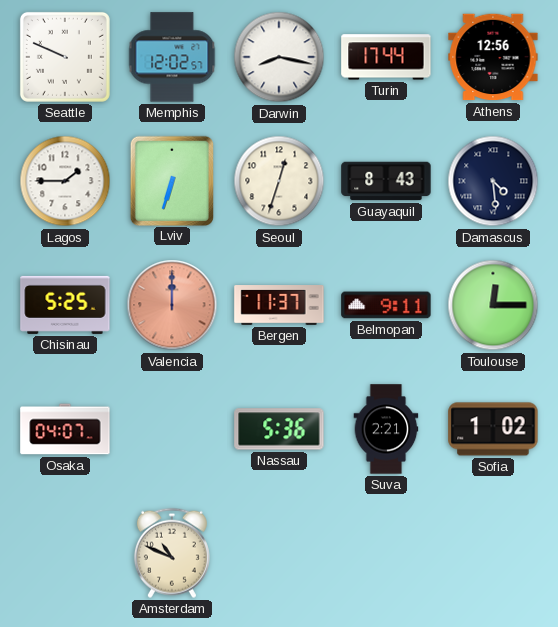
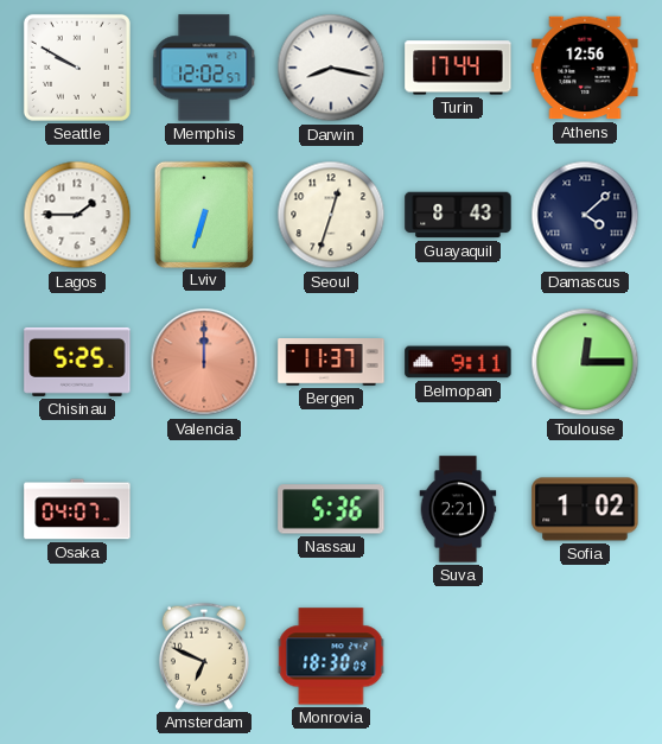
Seattle: 9:49 -> 9:50
Damascus: 4:29 -> 4:08
Amsterdam: 10:49 -> 6:49
Monrovia: none -> 18:30
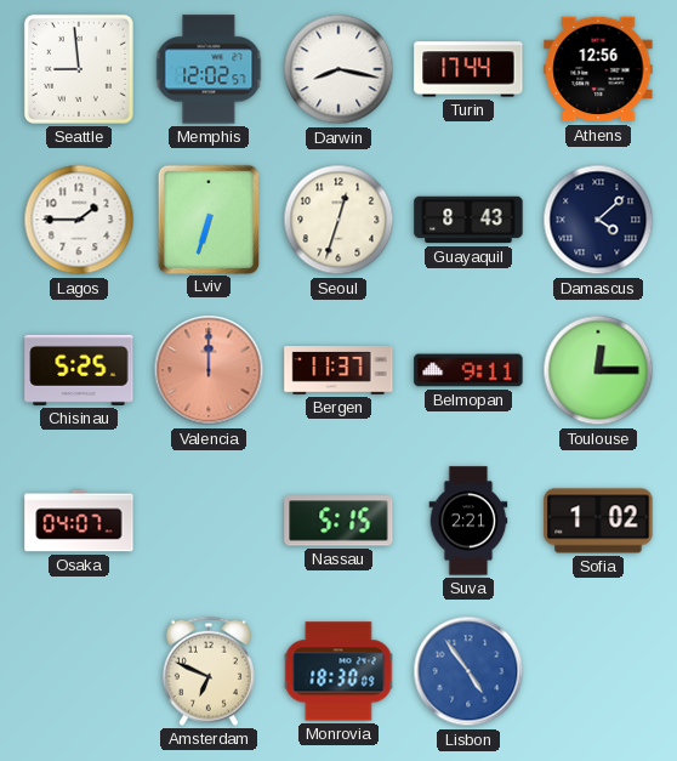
Seattle: 9:50 -> 8:59
Nassau: 5:36 -> 5:15
Lisbon: none -> 4:54
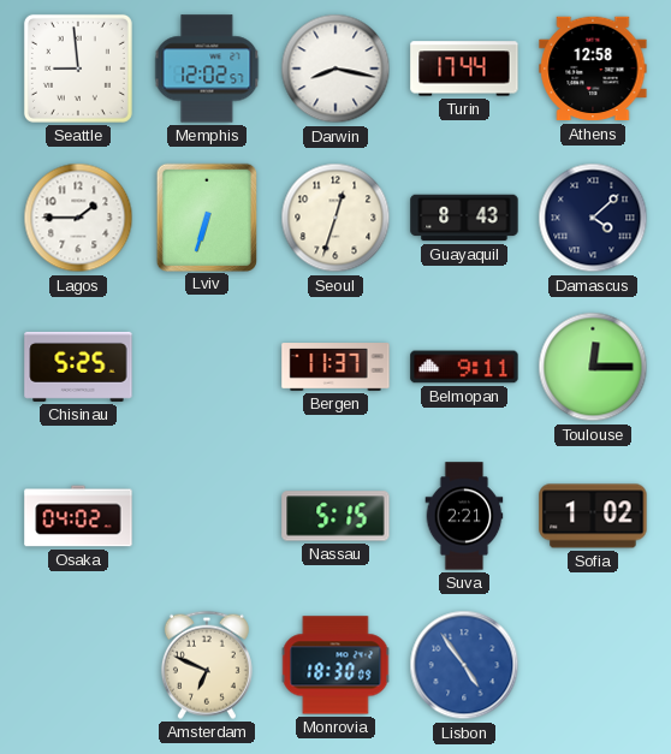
Athens: 12:56 -> 12:58
Valencia: 12:00 -> none
Osaka: 04:07 -> 04:02
